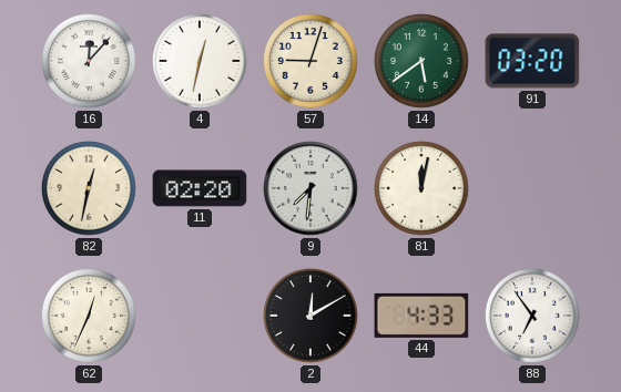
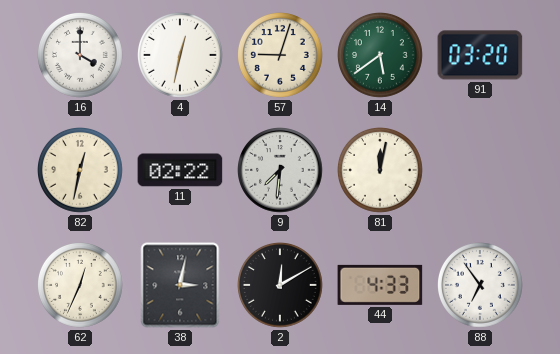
16: 12:07 -> 4:00
11: 02:20 -> 02:22
38: none -> 3:02
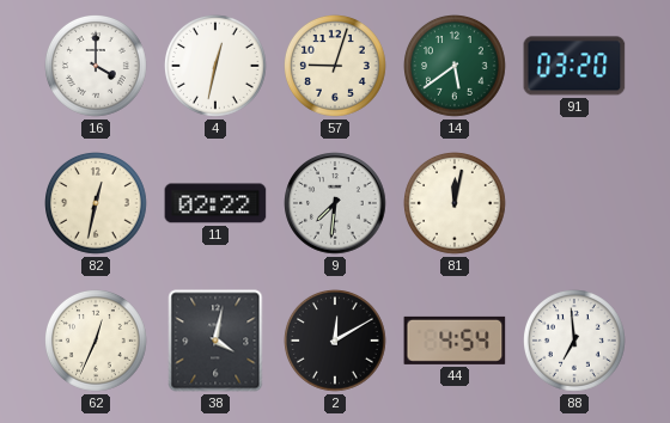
38: 3:02 -> 4:02
44: 4:33 -> 4:54
88: 6:54 -> 6:59
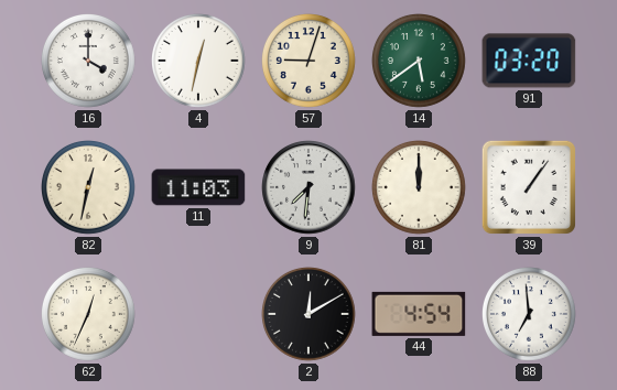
11: 02:22 -> 11:03
81: 12:02 -> 12:00
39: none -> 1:06
38: 4:02 -> none
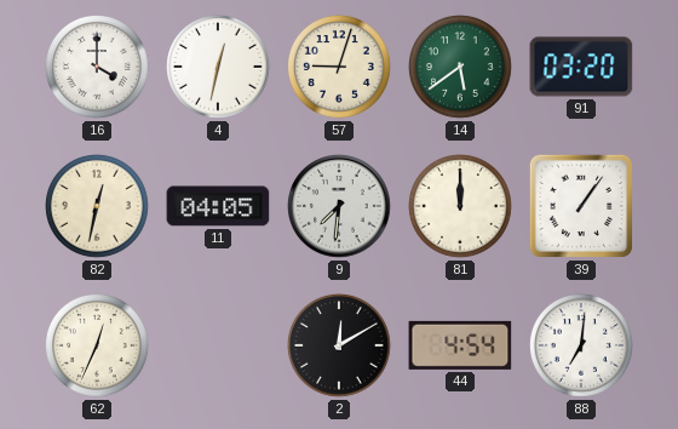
11: 11:03 -> 04:05
88: 6:59 -> 7:01
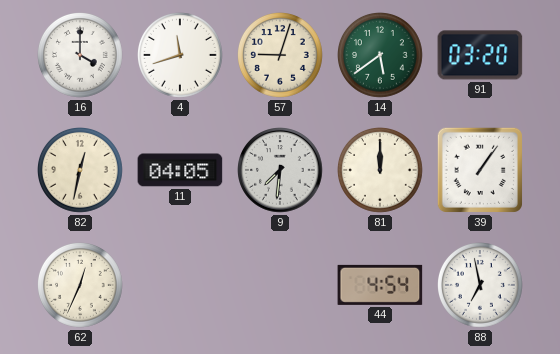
4: 12:32 -> 11:42
2: 12:10 -> none
88: 7:01 -> 6:58
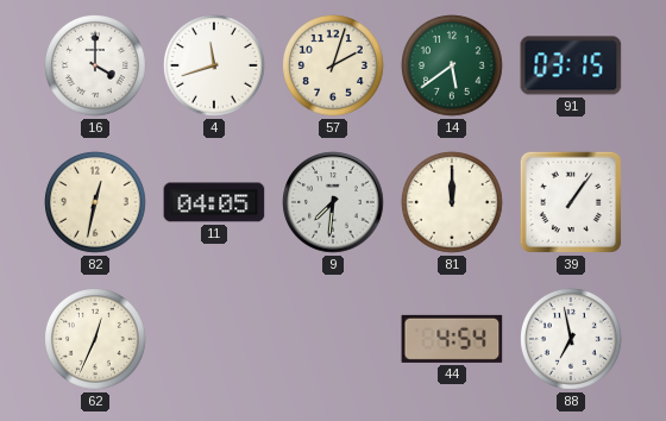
57: 9:03 -> 2:03
91: 03:20 -> 03:15
